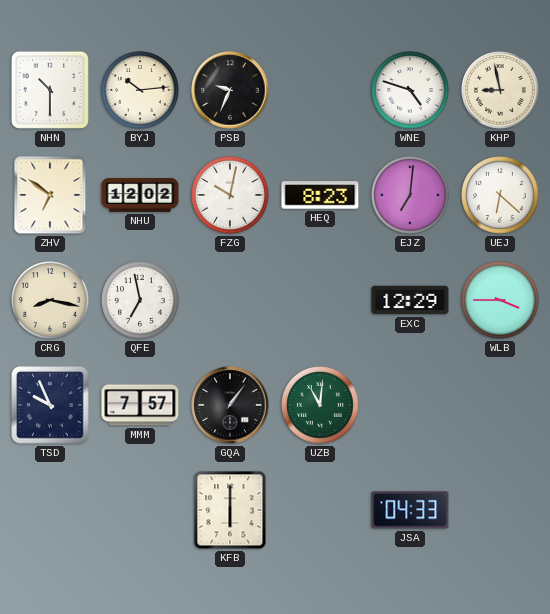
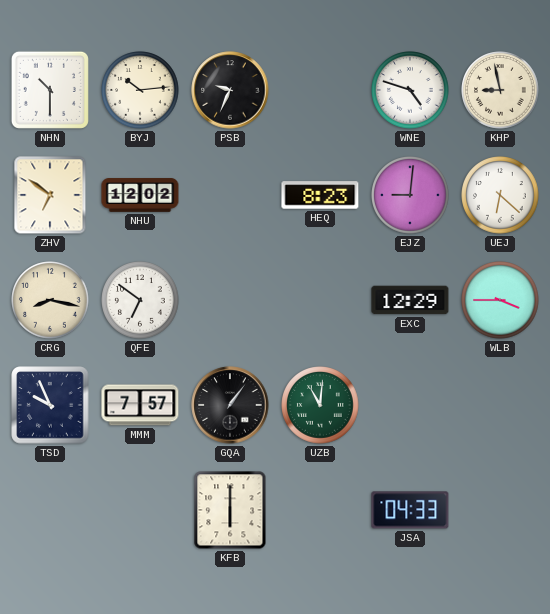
FZG: 10:02 -> none
EJZ: 7:01 -> 9:01
QFE: 6:58 -> 6:51
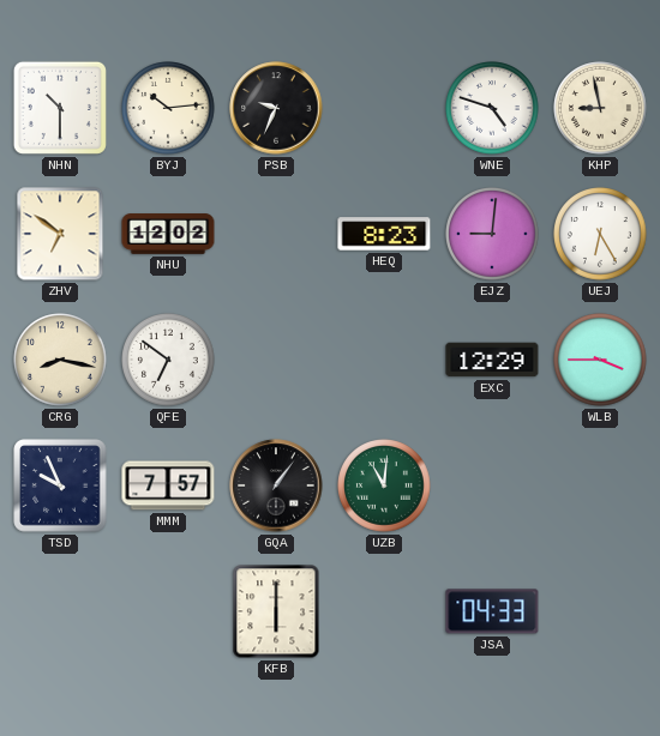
UEJ: 6:22 -> 6:25
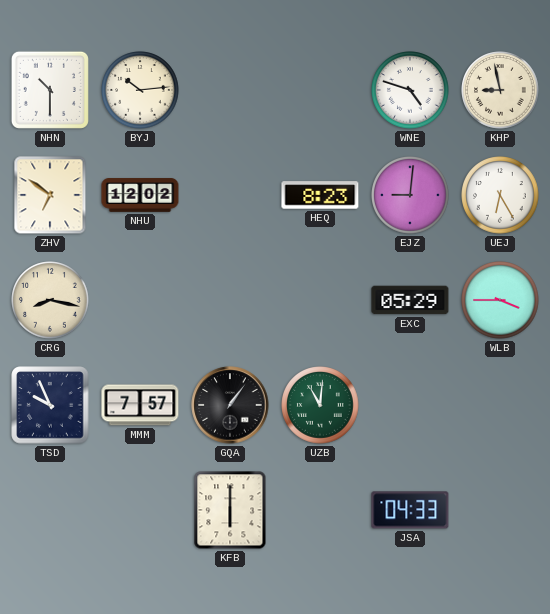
PSB: 9:34 -> none
QFE: 6:51 -> none
EXC: 12:29 -> 05:29
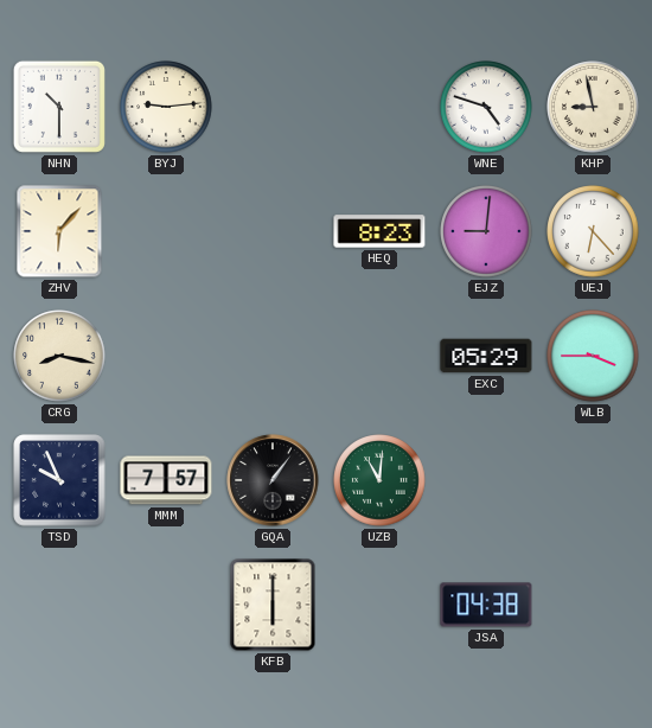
BYJ: 10:14 -> 9:14
ZHV: 6:51 -> 6:07
NHU: 12:02 -> none
UEJ: 6:25 -> 6:23
JSA: 04:33 -> 04:38
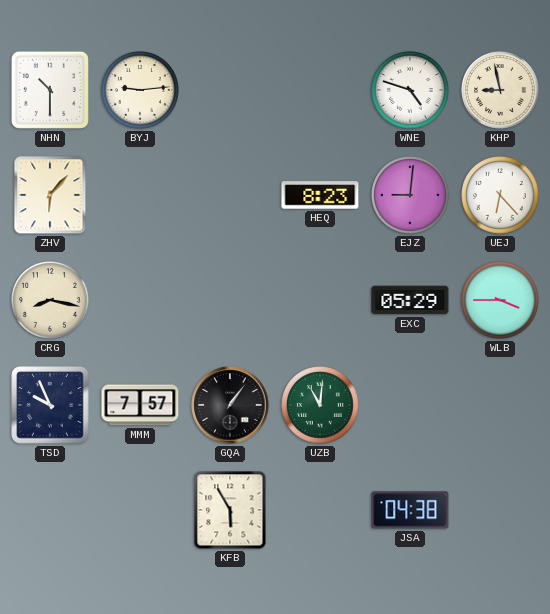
KFB: 6:00 -> 5:55
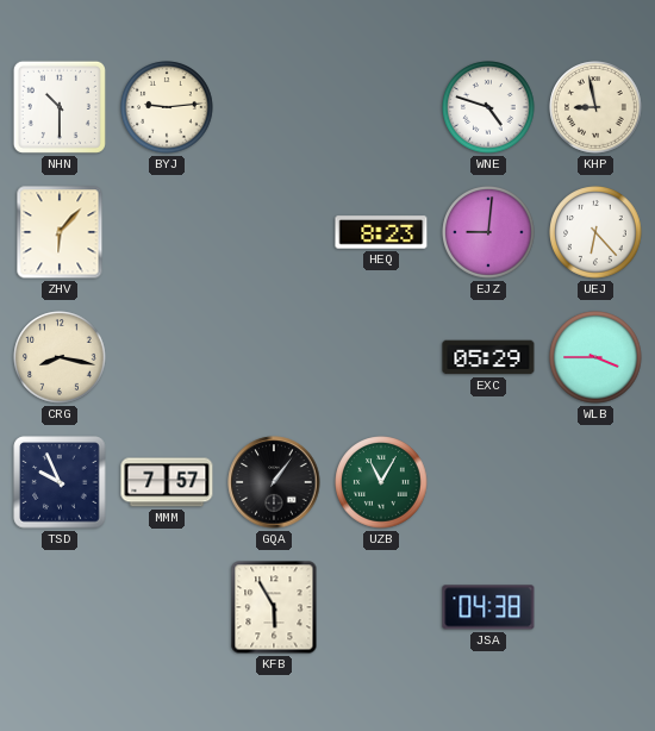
UZB: 11:01 -> 11:05
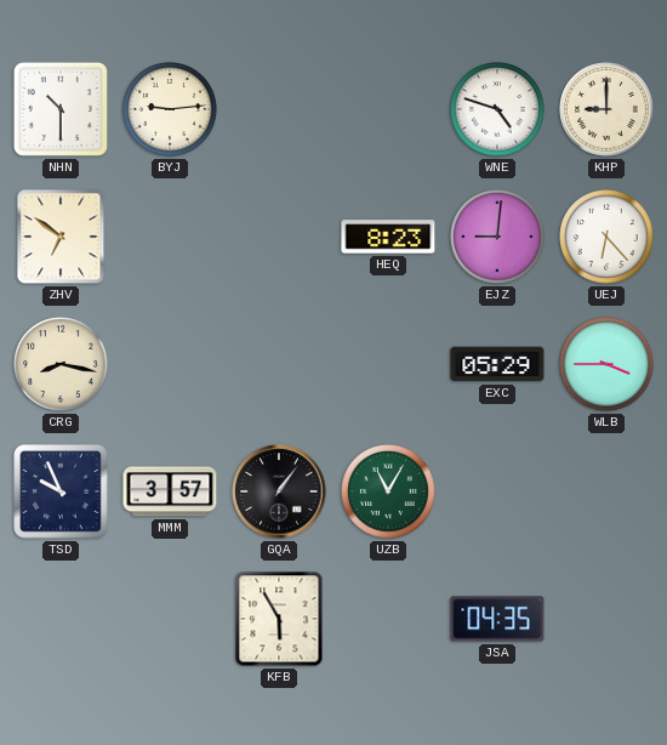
KHP: 8:58 -> 9:00
ZHV: 6:07 -> 6:51
MMM: 7:57 -> 3:57
JSA: 04:38 -> 04:35
